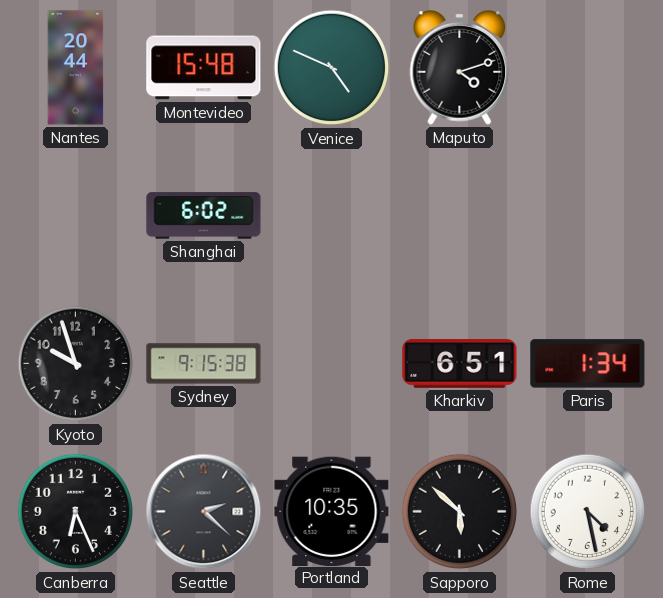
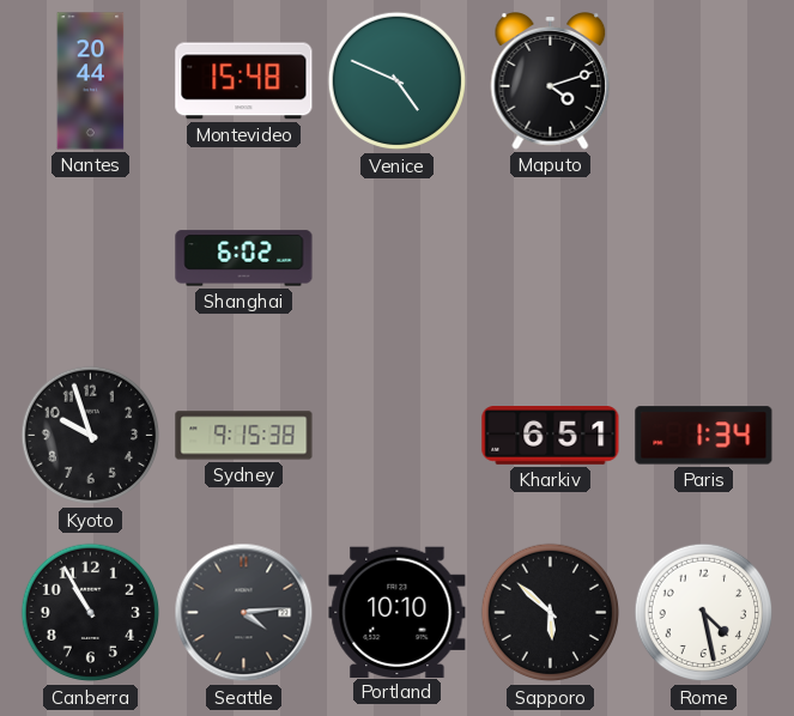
Canberra: 6:26 -> 10:55
Seattle: 2:22 -> 4:14
Portland: 10:35 -> 10:10
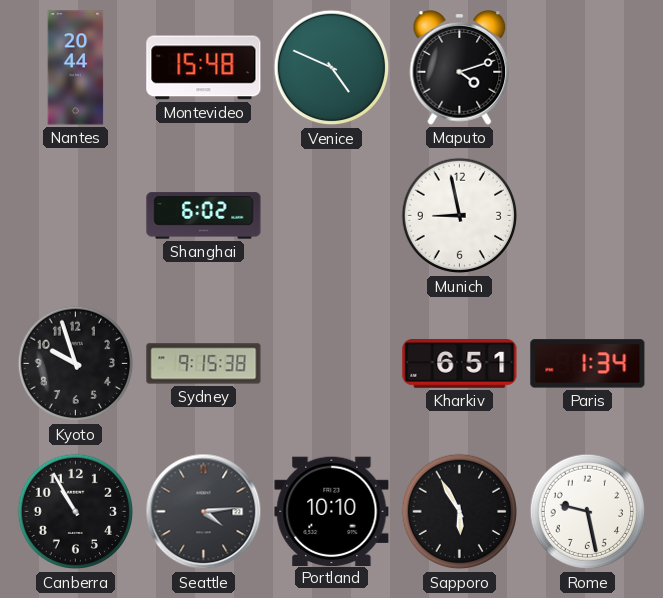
Munich: none -> 8:58
Sapporo: 5:52 -> 5:55
Rome: 4:28 -> 9:28
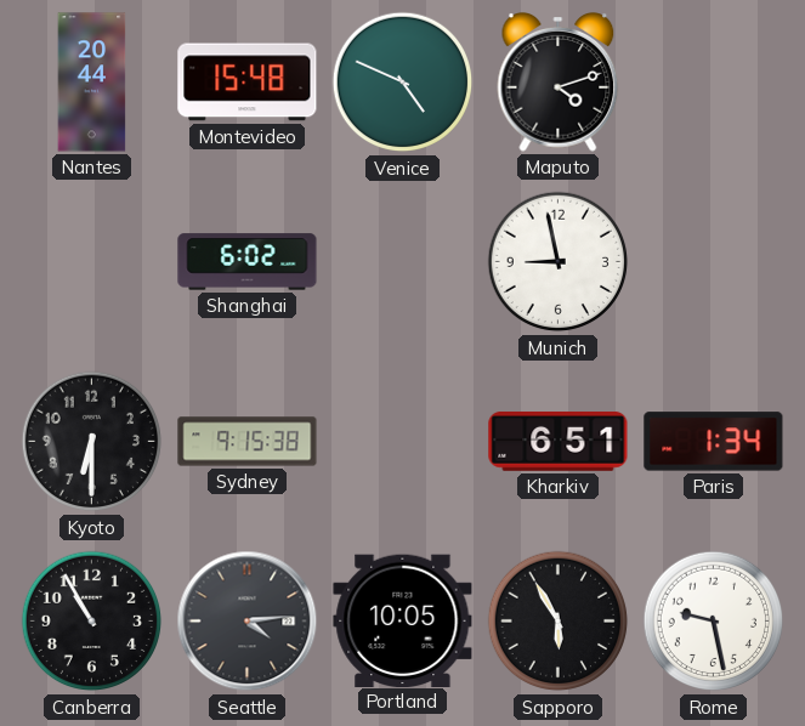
Kyoto: 9:57 -> 6:30
Portland: 10:10 -> 10:05
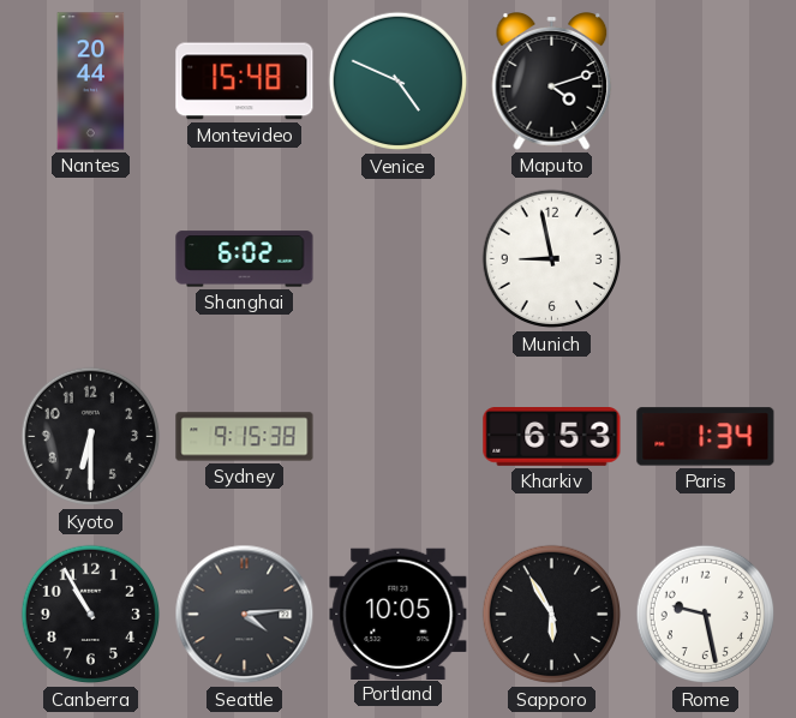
Kharkiv: 6:51 -> 6:53
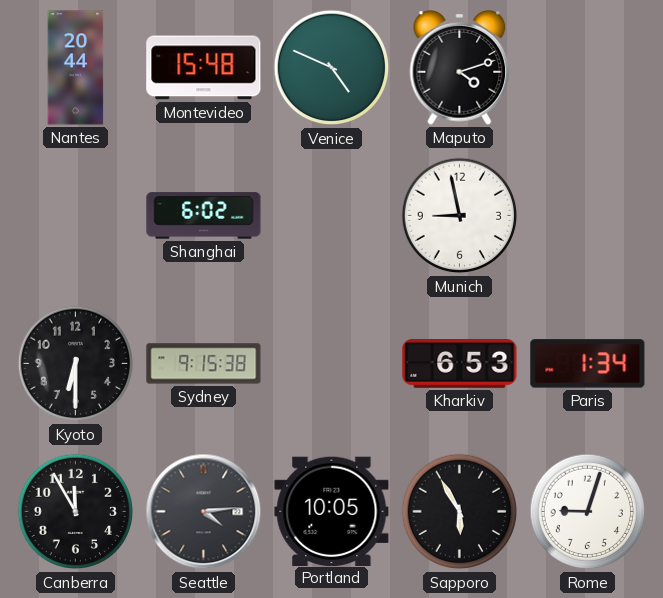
Canberra: 10:55 -> 11:55
Rome: 9:28 -> 9:03
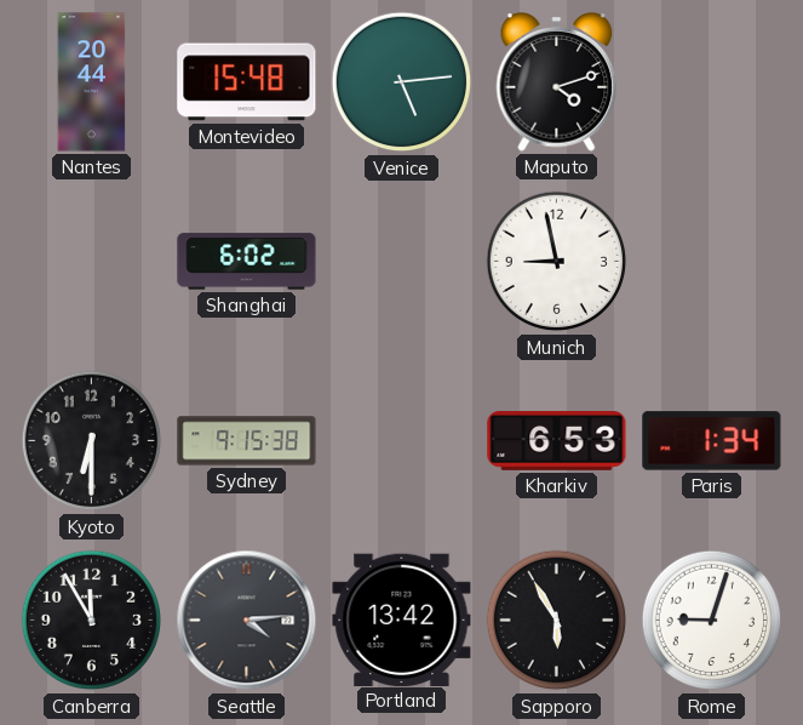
Venice: 4:49 -> 5:14
Portland: 10:05 -> 13:42
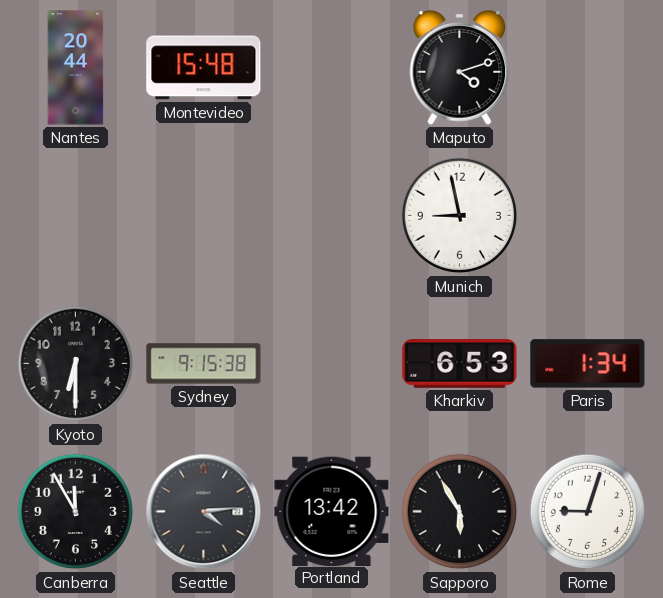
Venice: 5:14 -> none
Shanghai: 6:02 -> none
